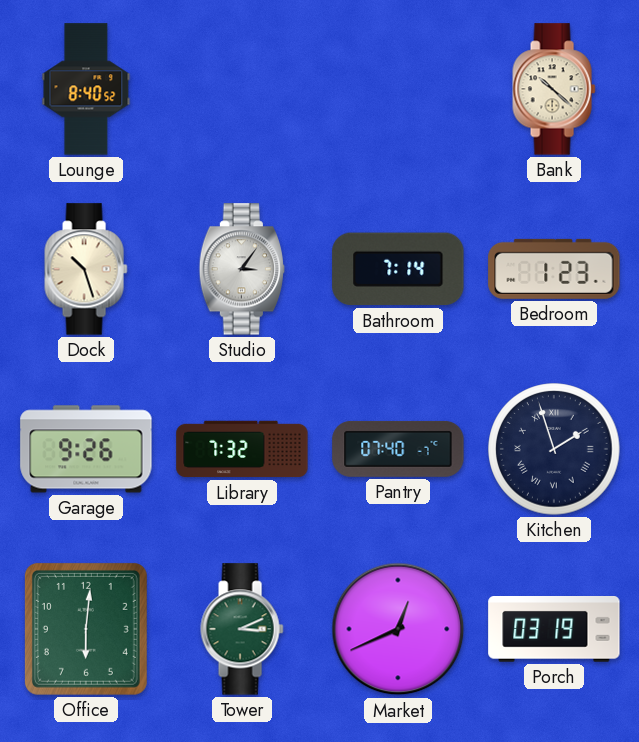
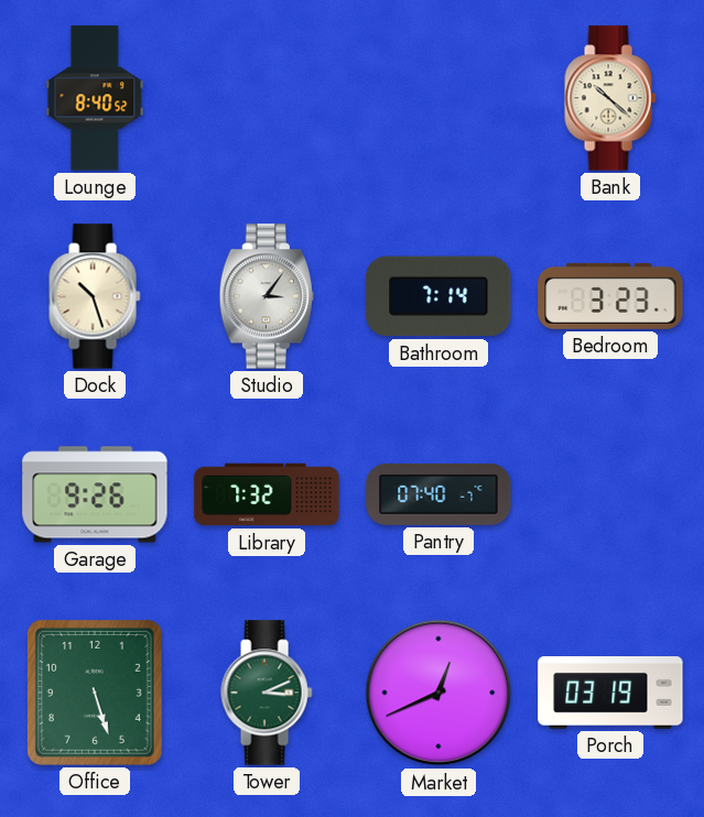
Bedroom: 1:23 -> 3:23
Kitchen: 1:57 -> none
Office: 6:01 -> 5:27
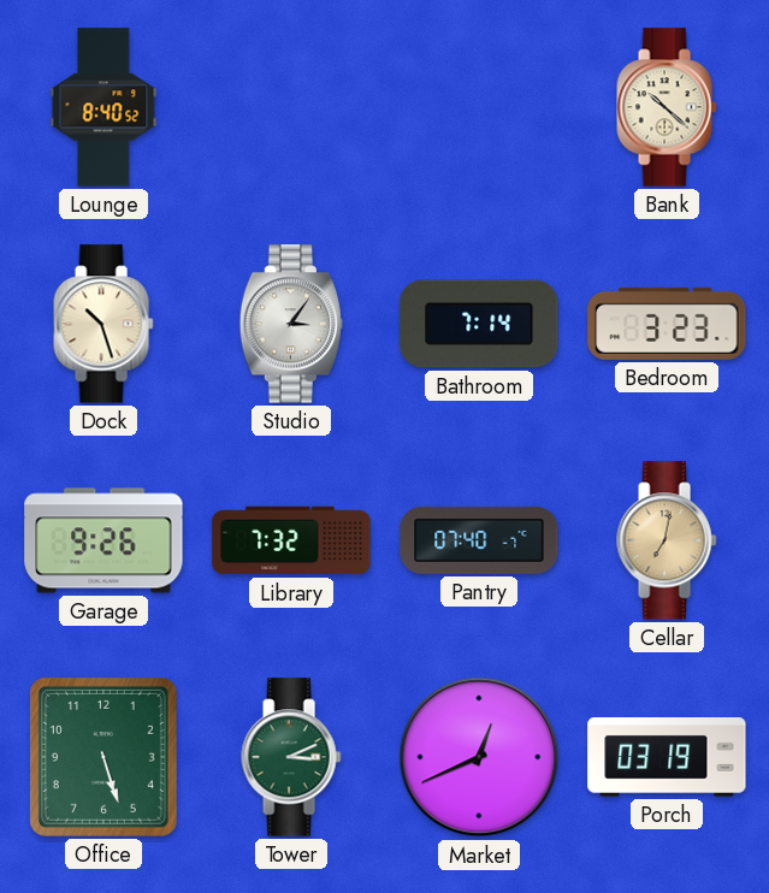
Cellar: none -> 7:02
